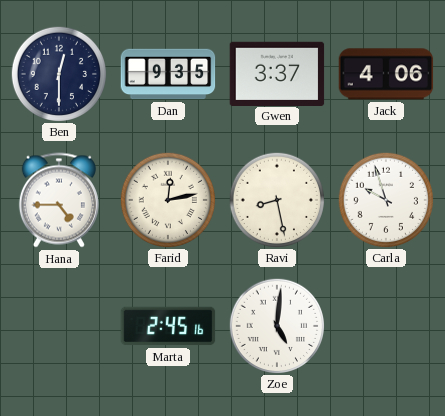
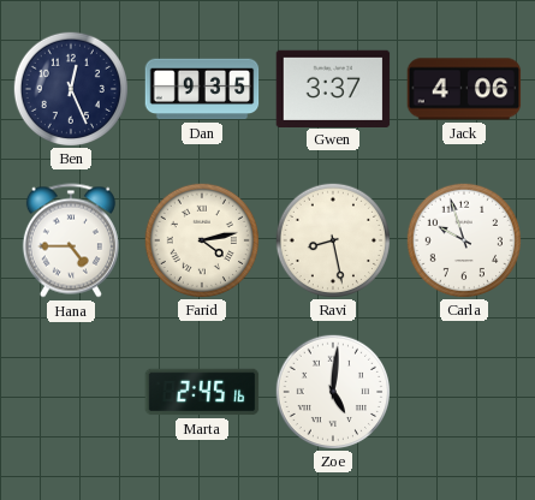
Ben: 12:30 -> 12:26
Farid: 12:13 -> 4:13
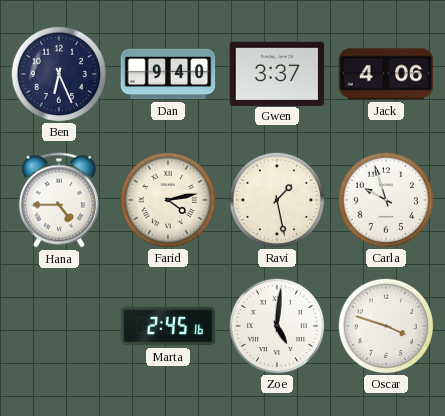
Ben: 12:26 -> 6:26
Dan: 9:35 -> 9:40
Ravi: 8:28 -> 1:28
Oscar: none -> 3:48
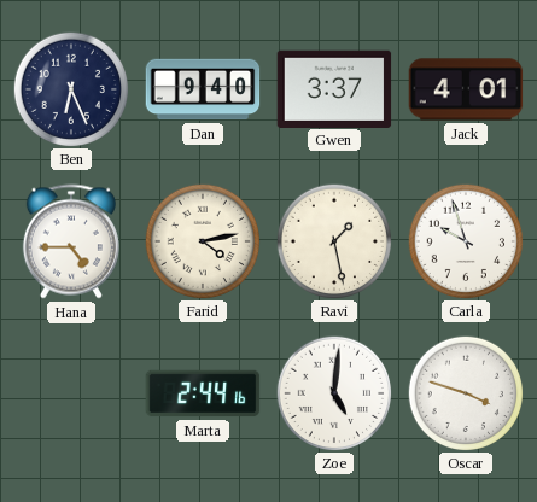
Jack: 4:06 -> 4:01
Marta: 2:45 -> 2:44
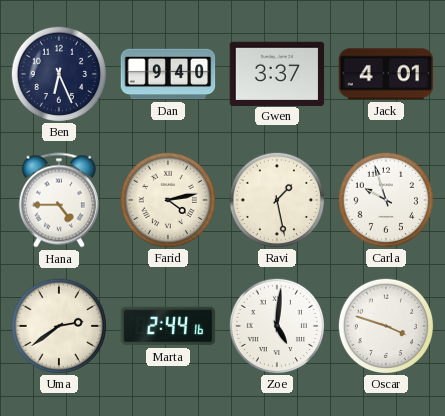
Uma: none -> 2:39
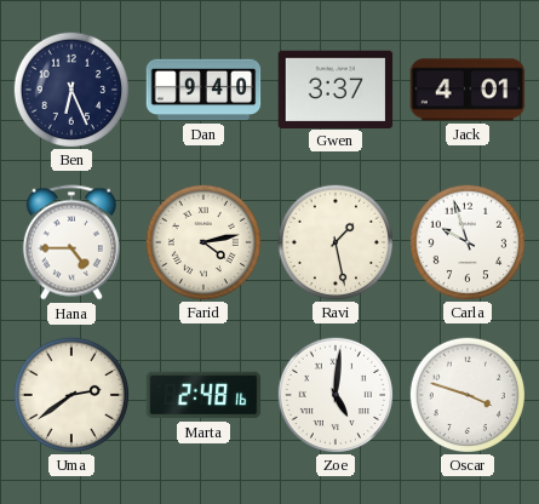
Marta: 2:44 -> 2:48
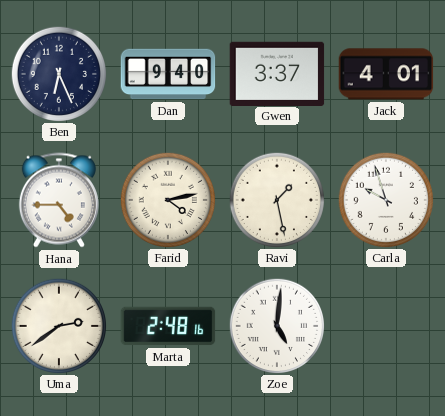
Oscar: 3:48 -> none
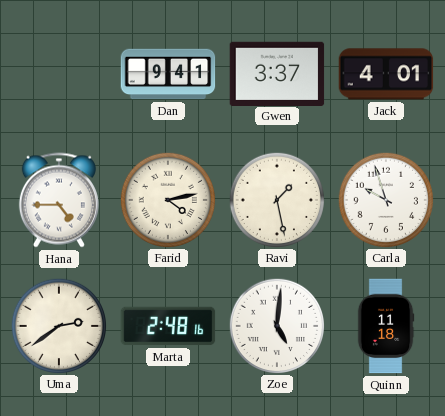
Ben: 6:26 -> none
Dan: 9:40 -> 9:41
Quinn: none -> 11:18
